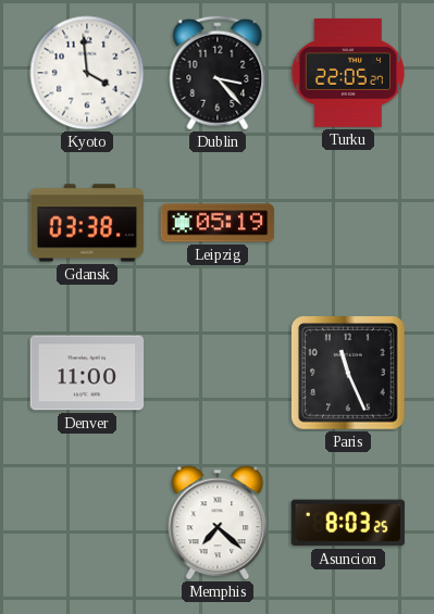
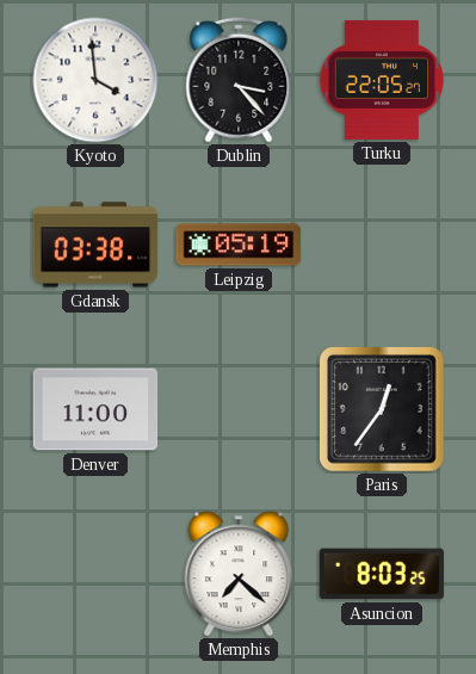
Paris: 11:26 -> 12:36
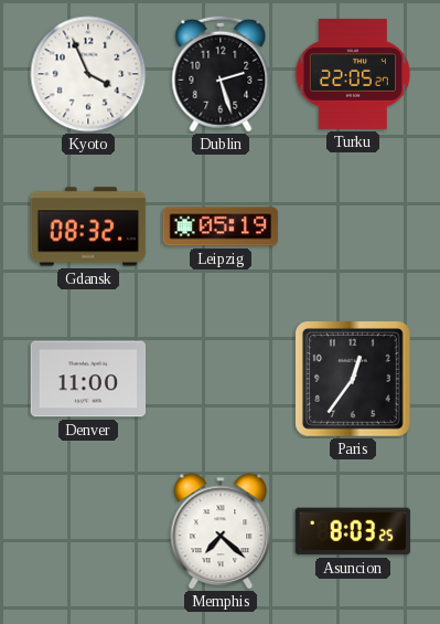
Kyoto: 3:59 -> 3:56
Dublin: 3:23 -> 2:27
Gdansk: 03:38 -> 08:32
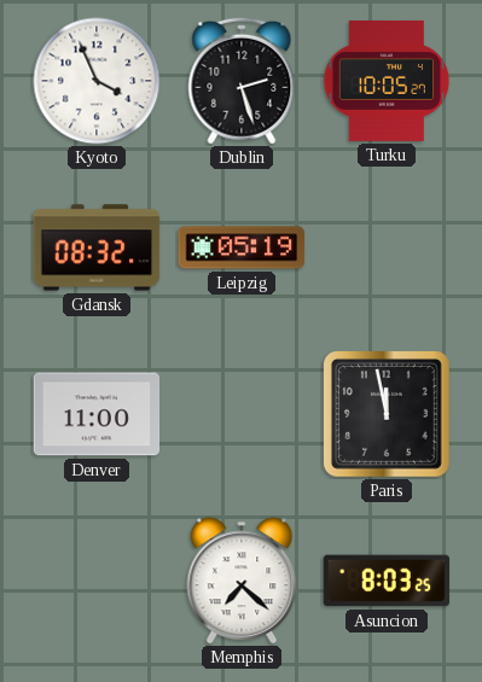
Turku: 22:05 -> 10:05
Paris: 12:36 -> 11:58
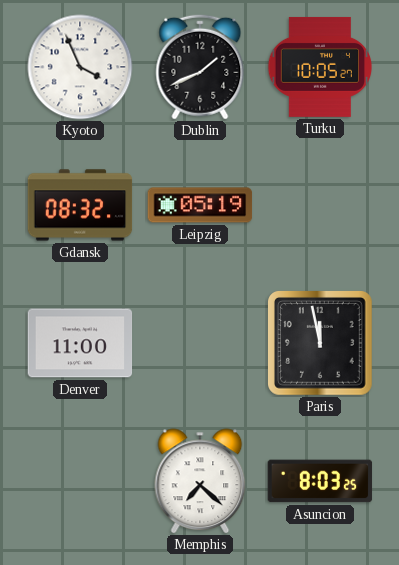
Dublin: 2:27 -> 1:41
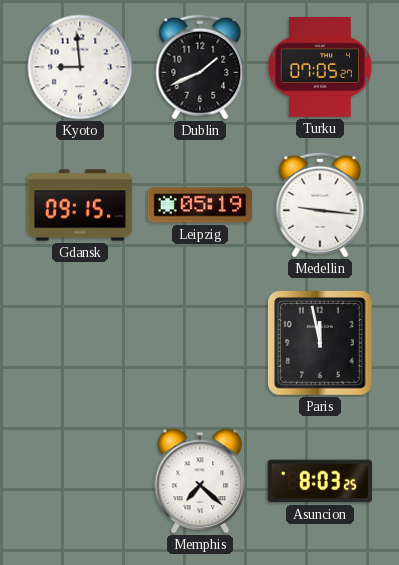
Kyoto: 3:56 -> 8:59
Turku: 10:05 -> 07:05
Gdansk: 08:32 -> 09:15
Medellin: none -> 9:16
Denver: 11:00 -> none
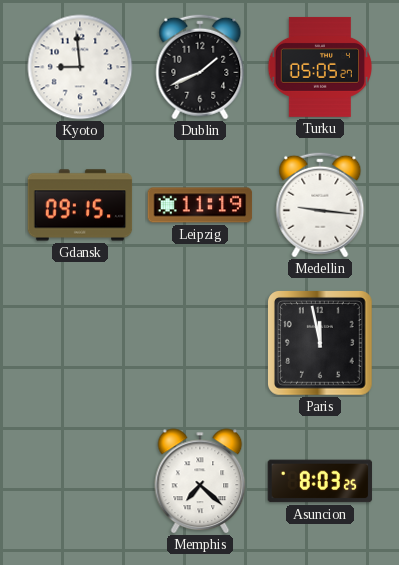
Turku: 07:05 -> 05:05
Leipzig: 05:19 -> 11:19
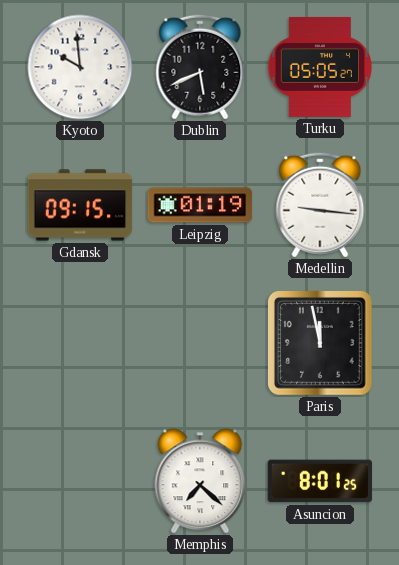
Kyoto: 8:59 -> 9:59
Dublin: 1:41 -> 5:41
Leipzig: 11:19 -> 01:19
Asuncion: 8:03 -> 8:01
